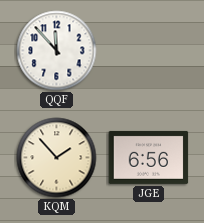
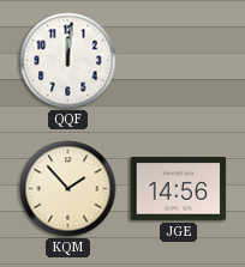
QQF: 11:53 -> 12:01
JGE: 6:56 -> 14:56
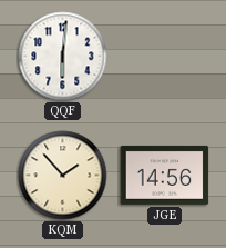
QQF: 12:01 -> 6:01
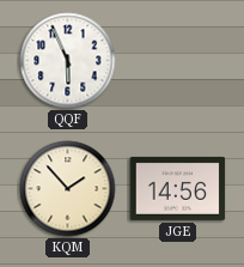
QQF: 6:01 -> 5:56
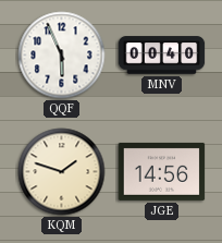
MNV: none -> 00:40
KQM: 1:53 -> 1:48
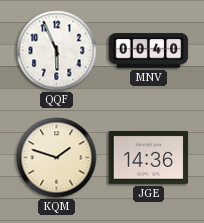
JGE: 14:56 -> 14:36
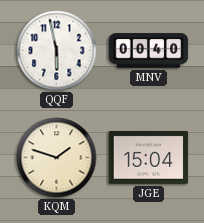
QQF: 5:56 -> 5:58
JGE: 14:36 -> 15:04
